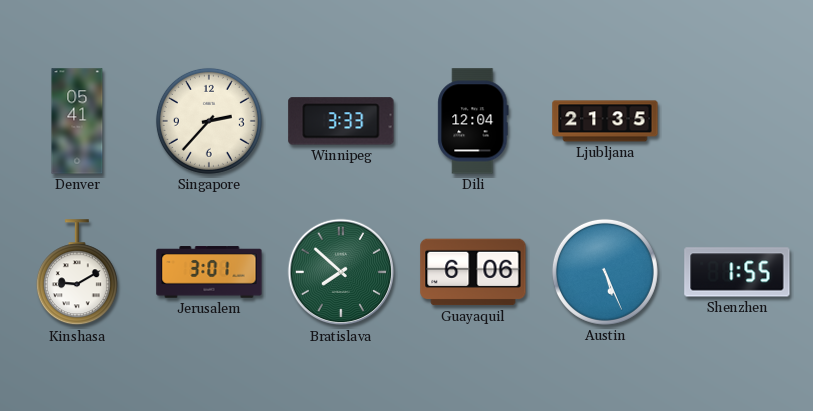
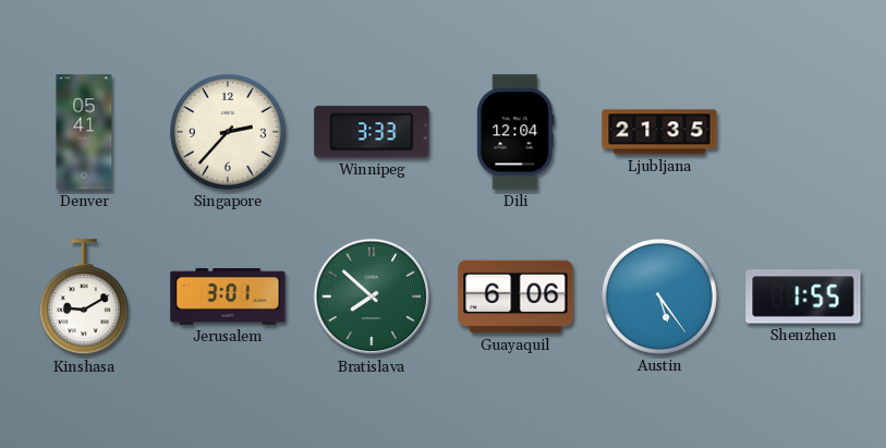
Austin: 5:26 -> 5:24
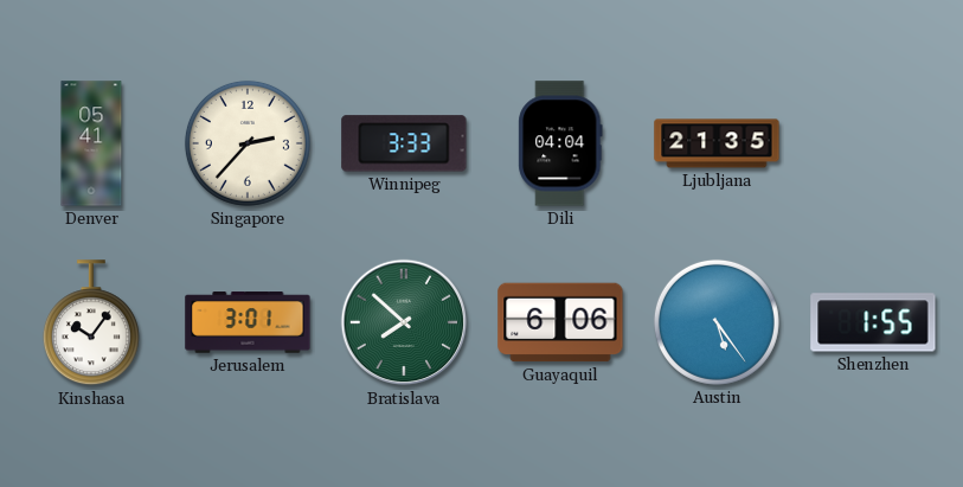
Dili: 12:04 -> 04:04
Kinshasa: 9:10 -> 10:06
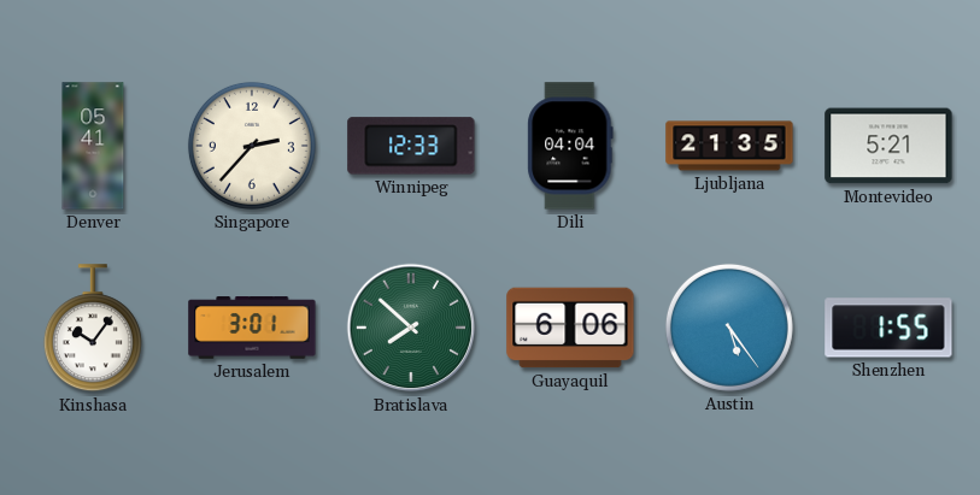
Winnipeg: 3:33 -> 12:33
Montevideo: none -> 5:21
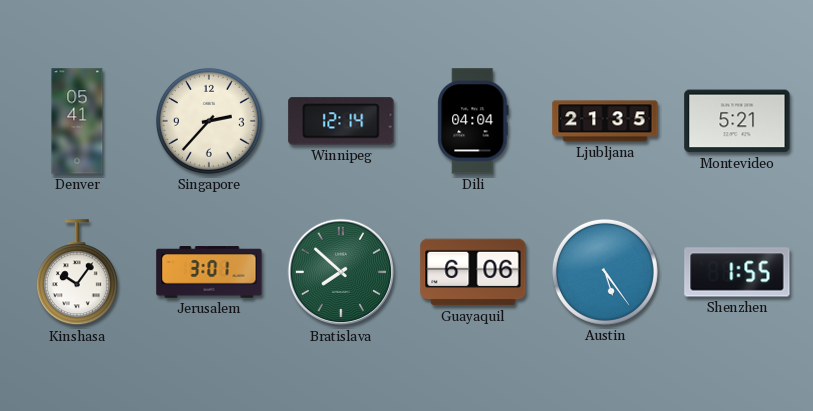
Winnipeg: 12:33 -> 12:14
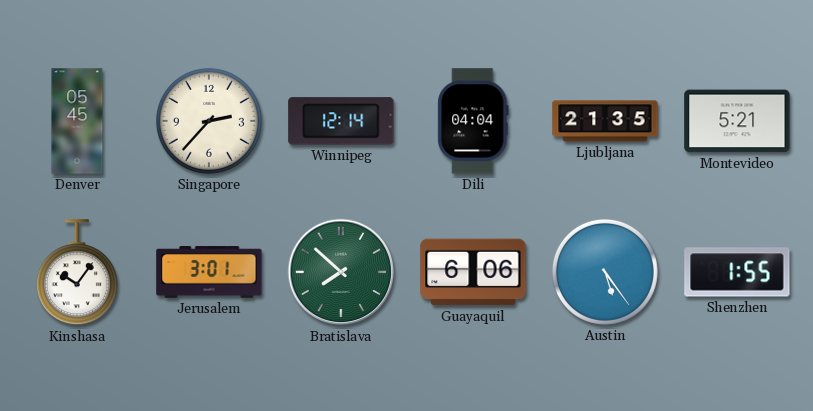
Denver: 05:41 -> 05:45
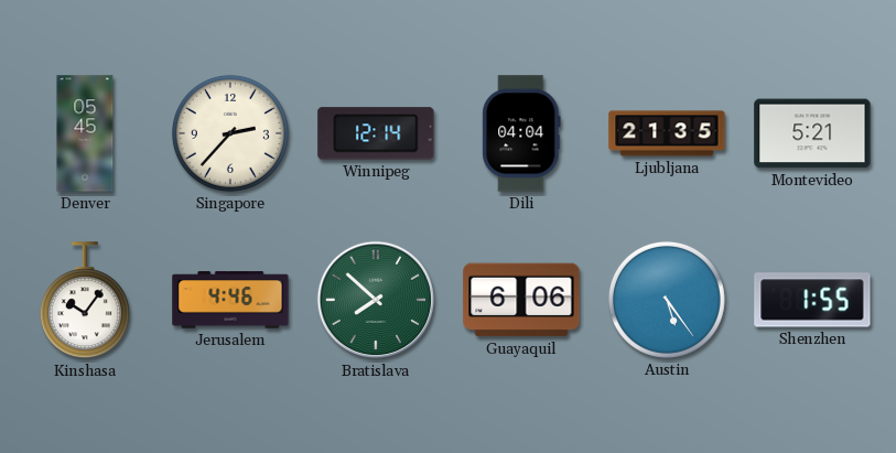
Jerusalem: 3:01 -> 4:46
